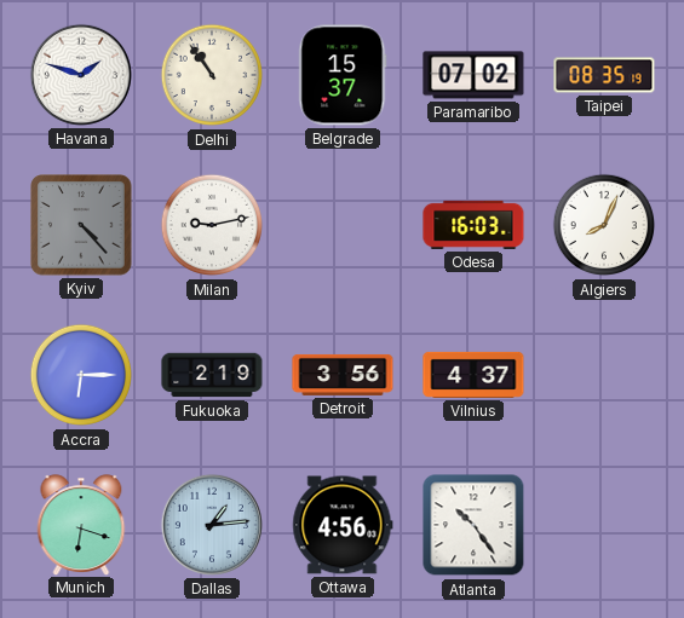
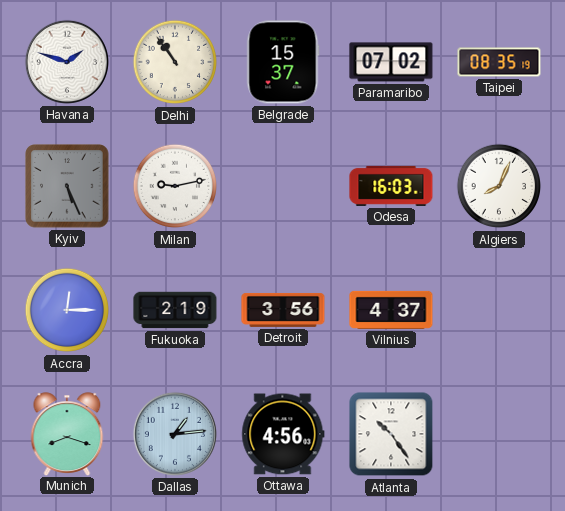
Kyiv: 4:23 -> 5:26
Accra: 6:15 -> 12:15
Munich: 6:18 -> 8:18
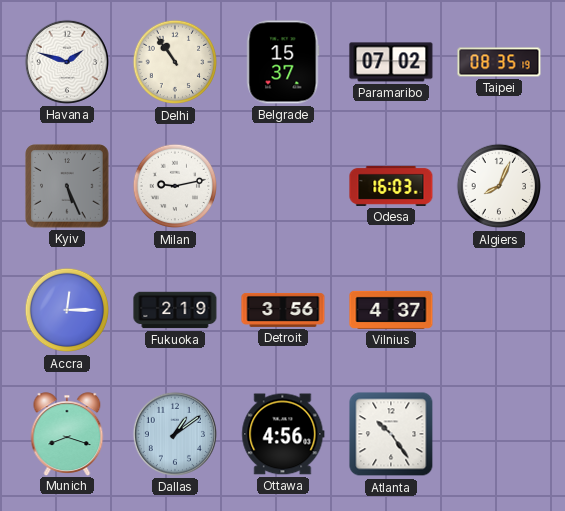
Dallas: 1:14 -> 1:09
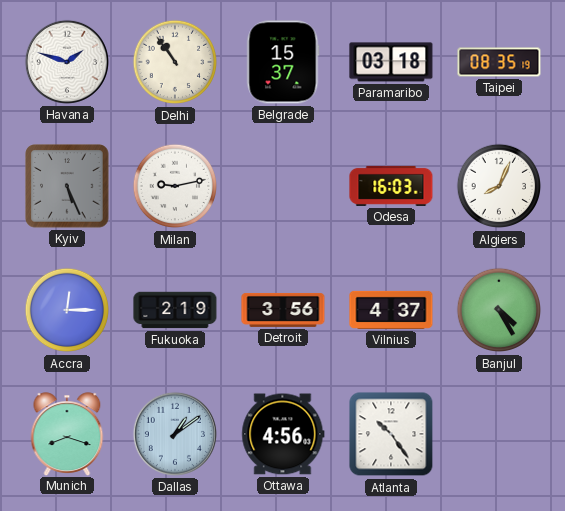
Paramaribo: 07:02 -> 03:18
Banjul: none -> 4:25
